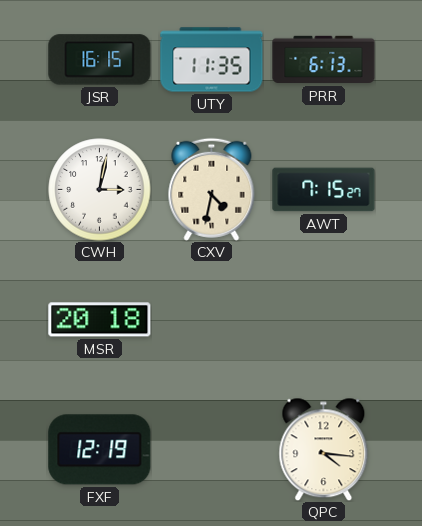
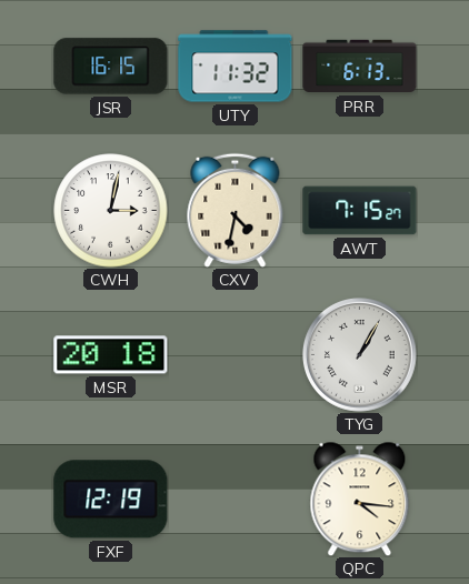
UTY: 11:35 -> 11:32
TYG: none -> 1:05
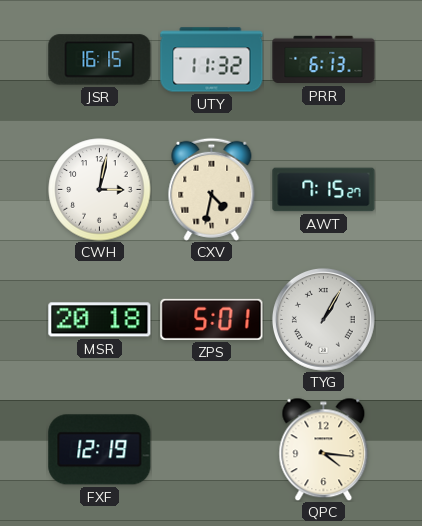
ZPS: none -> 5:01
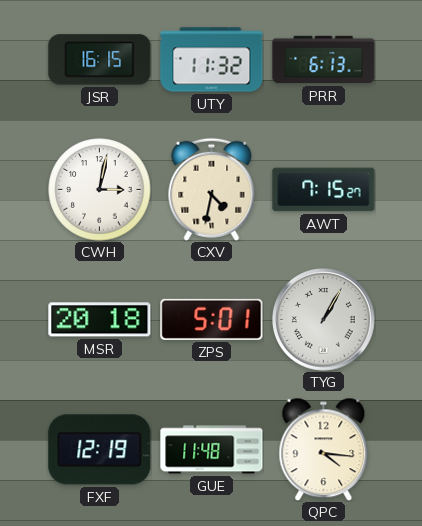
GUE: none -> 11:48
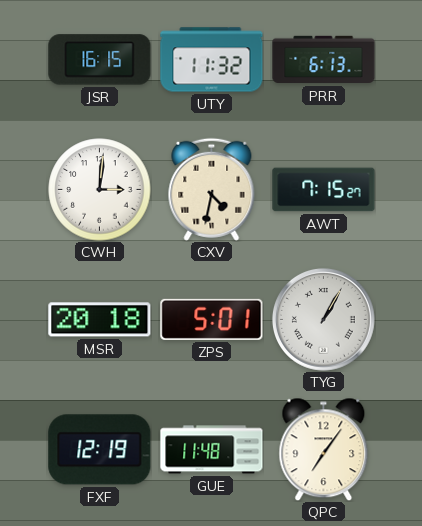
CWH: 3:02 -> 3:01
QPC: 4:16 -> 7:06
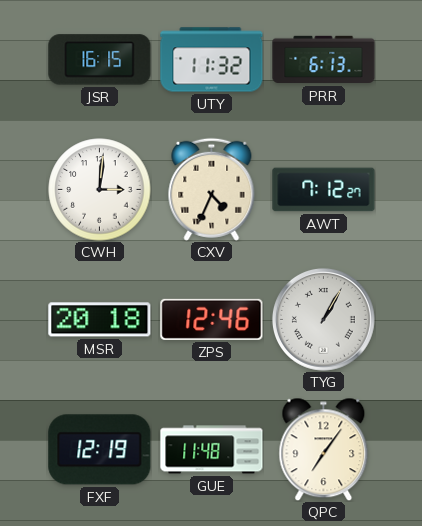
CXV: 4:32 -> 4:34
AWT: 7:15 -> 7:12
ZPS: 5:01 -> 12:46
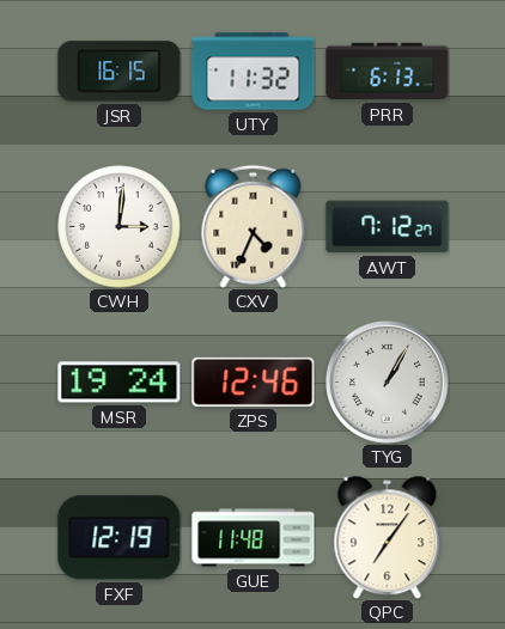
MSR: 20:18 -> 19:24
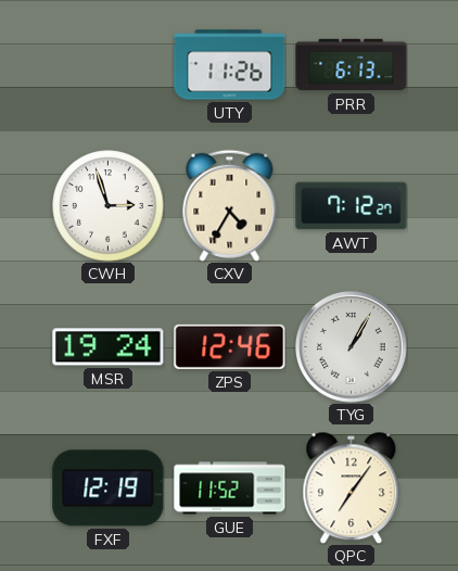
JSR: 16:15 -> none
UTY: 11:32 -> 11:26
CWH: 3:01 -> 2:57
CXV: 4:34 -> 4:35
GUE: 11:48 -> 11:52
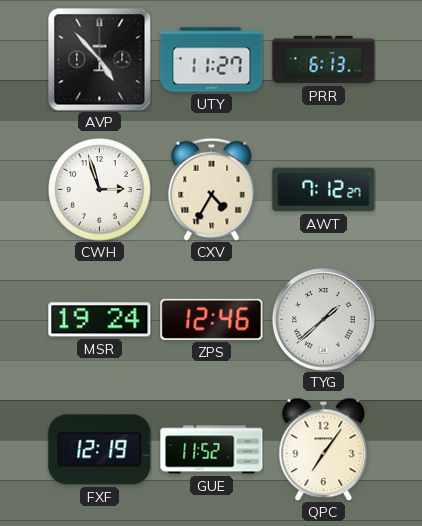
AVP: none -> 4:53
UTY: 11:26 -> 11:27
TYG: 1:05 -> 1:38
